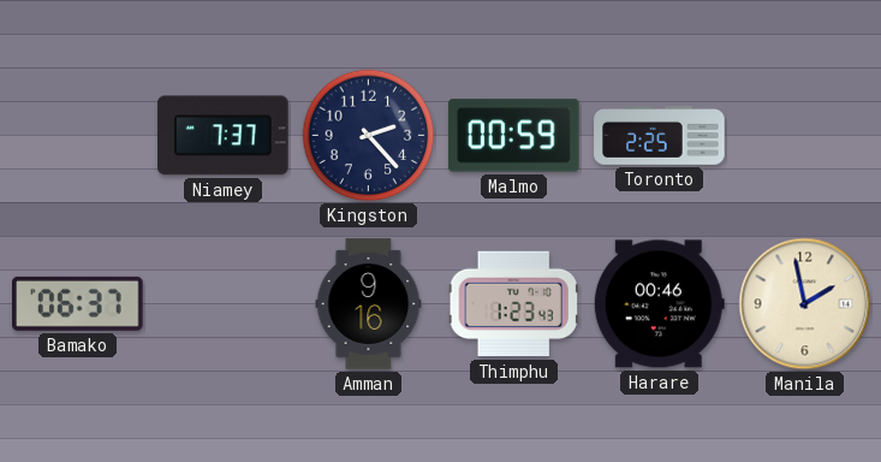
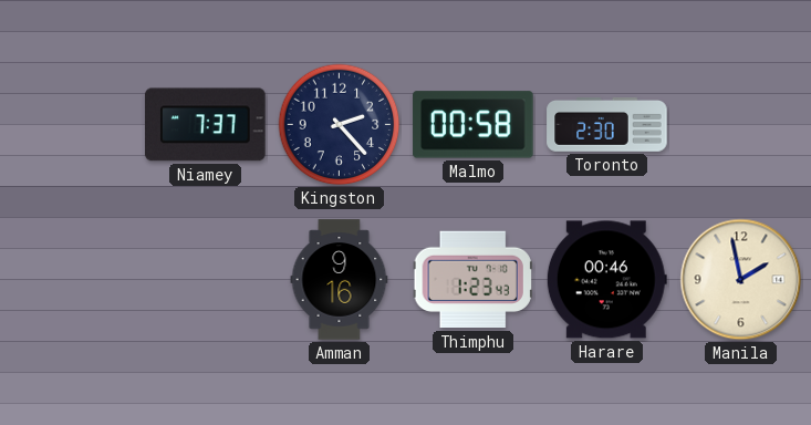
Malmo: 00:59 -> 00:58
Toronto: 2:25 -> 2:30
Bamako: 06:37 -> none
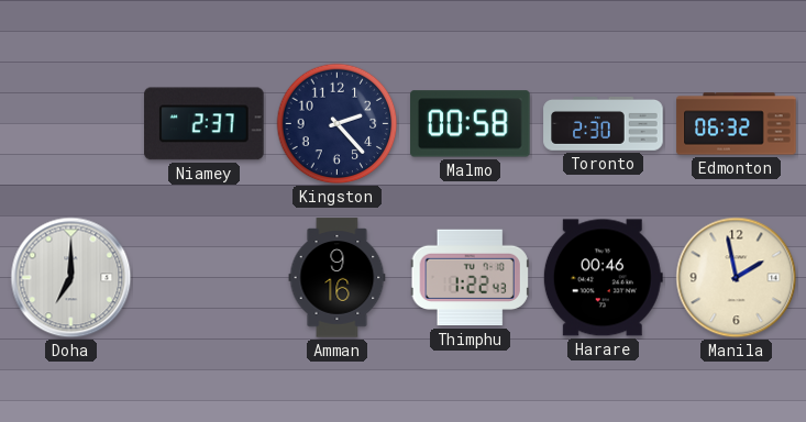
Niamey: 7:37 -> 2:37
Edmonton: none -> 06:32
Doha: none -> 7:00
Thimphu: 1:23 -> 1:22
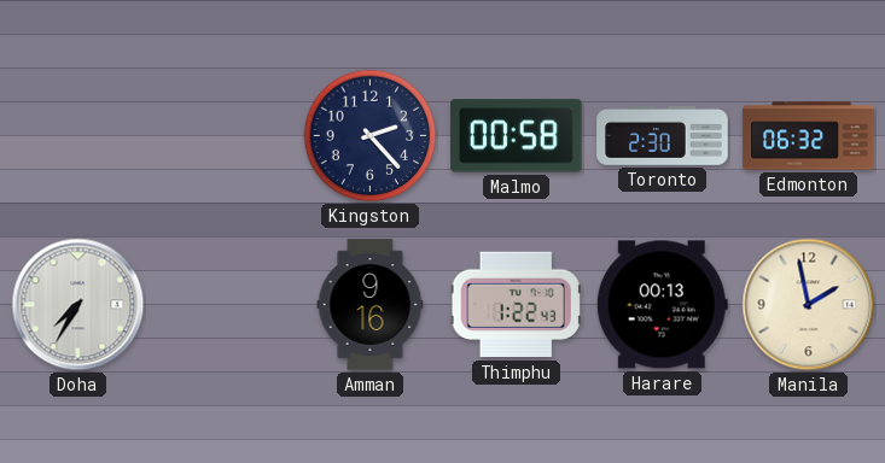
Niamey: 2:37 -> none
Doha: 7:00 -> 7:35
Harare: 00:46 -> 00:13
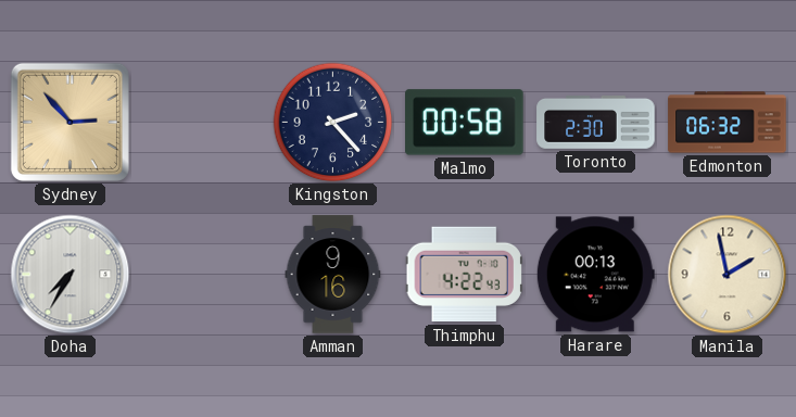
Sydney: none -> 2:53
Thimphu: 1:22 -> 4:22
